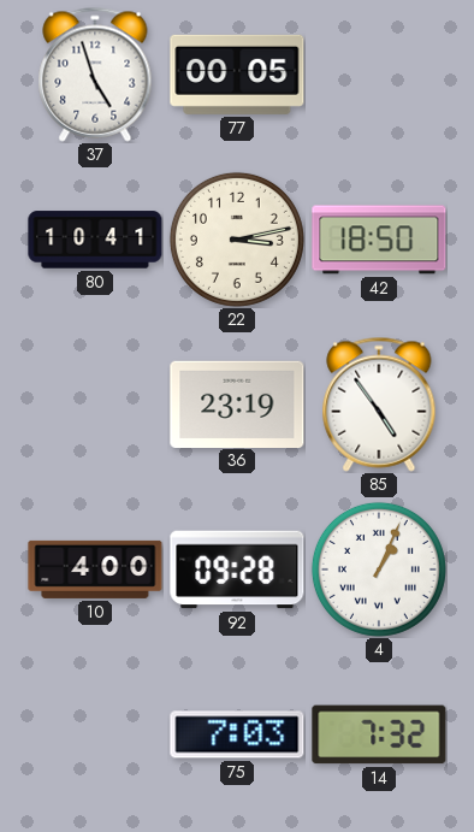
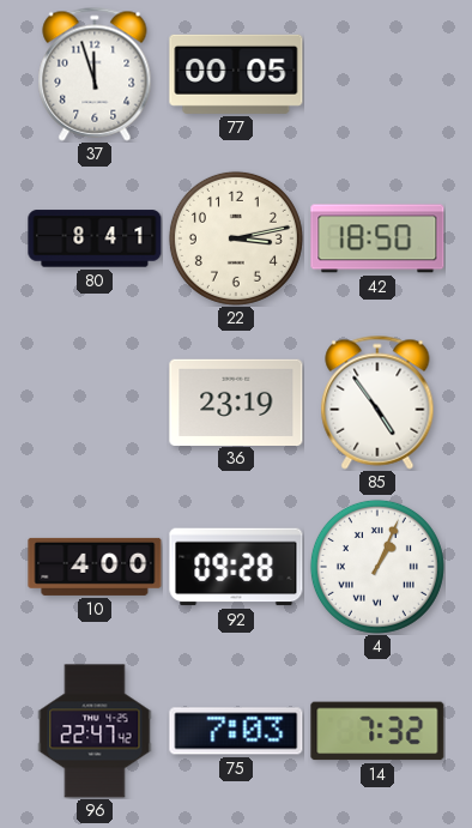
37: 4:57 -> 11:57
80: 10:41 -> 8:41
96: none -> 22:47
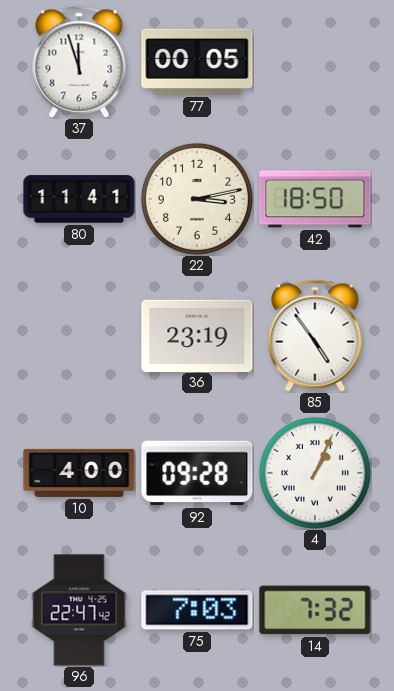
80: 8:41 -> 11:41
